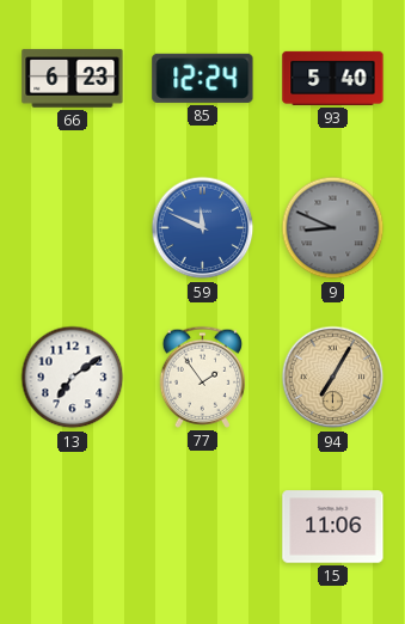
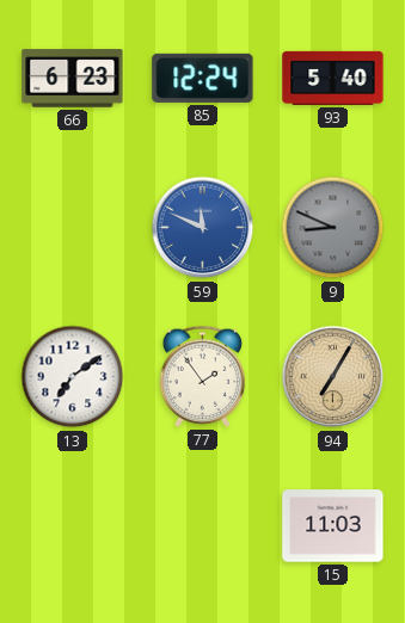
15: 11:06 -> 11:03
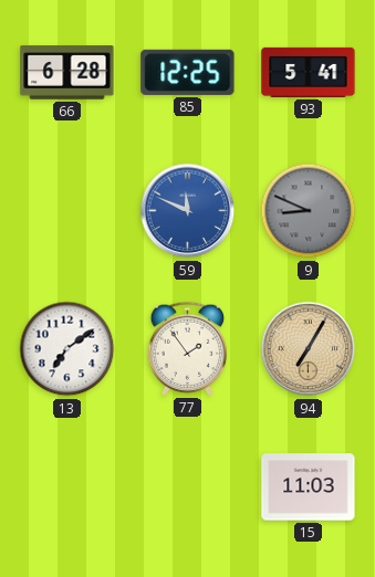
66: 6:23 -> 6:28
85: 12:24 -> 12:25
93: 5:40 -> 5:41
